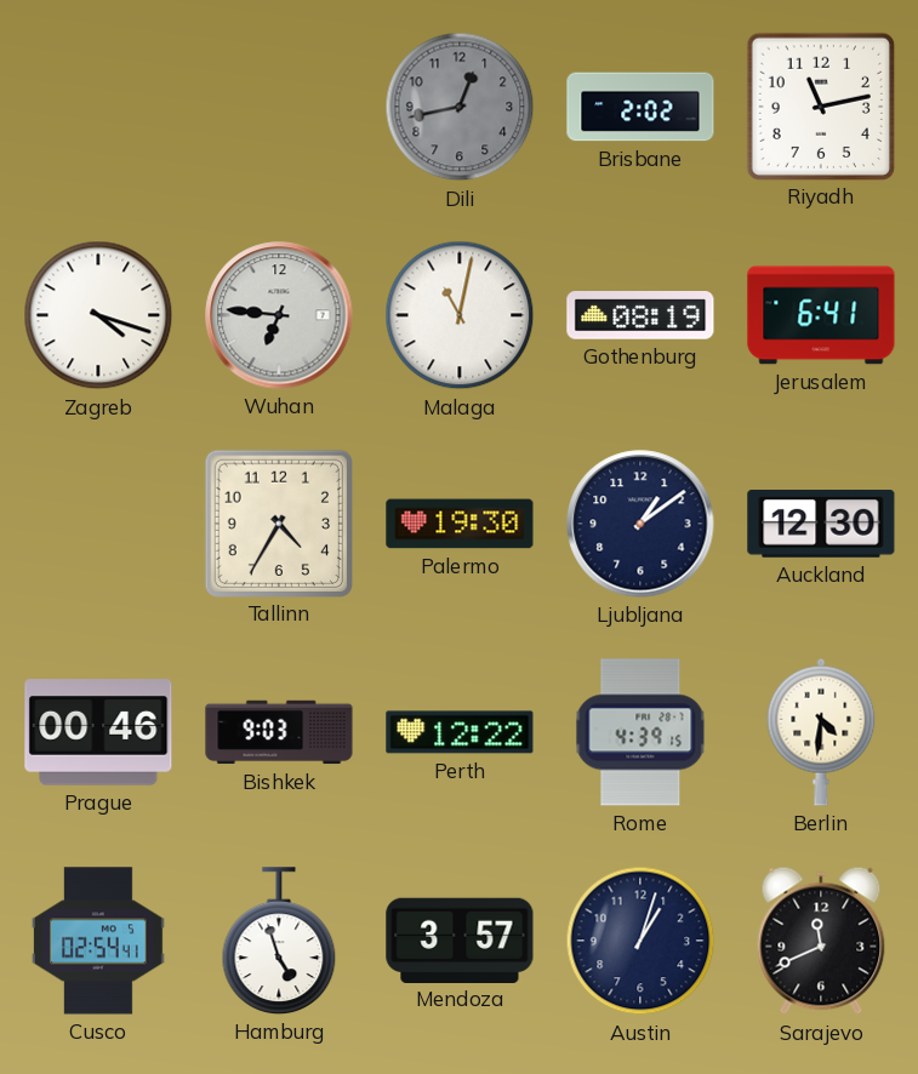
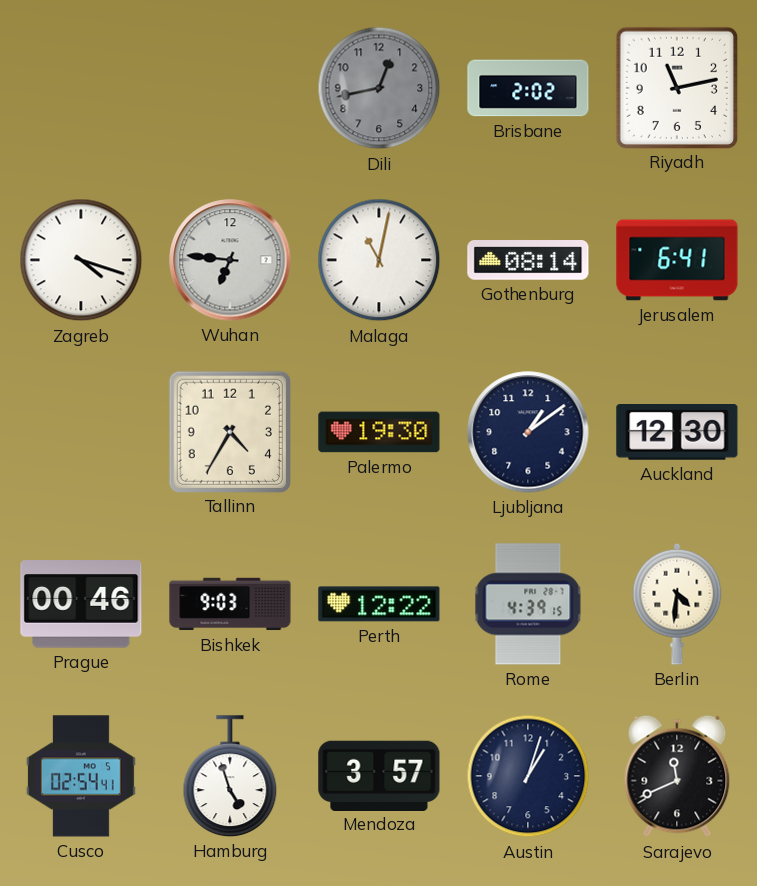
Gothenburg: 08:19 -> 08:14
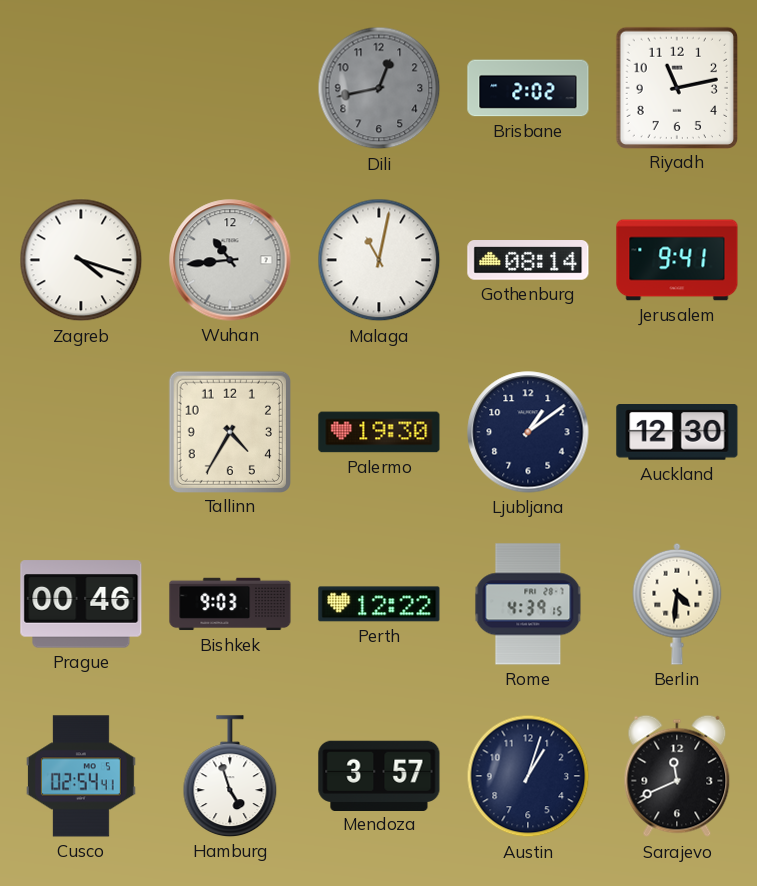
Wuhan: 6:46 -> 10:44
Jerusalem: 6:41 -> 9:41
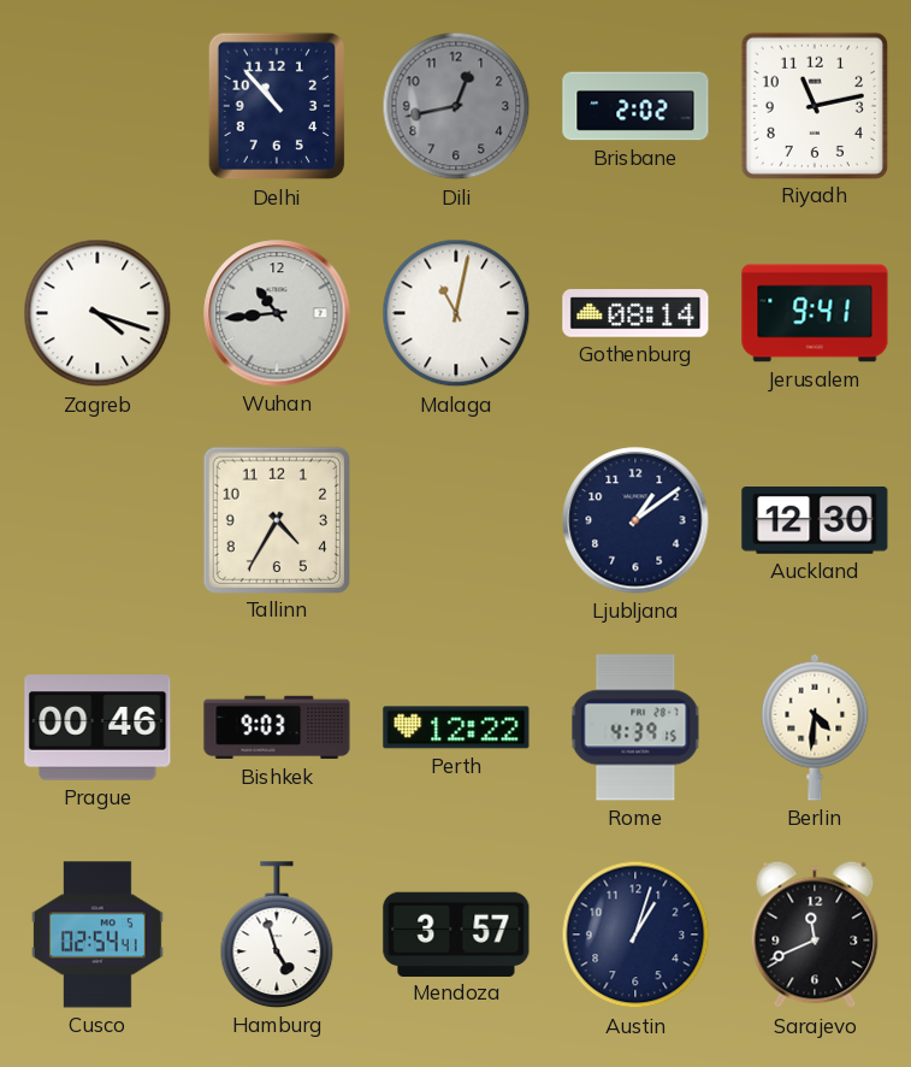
Delhi: none -> 10:53
Palermo: 19:30 -> none
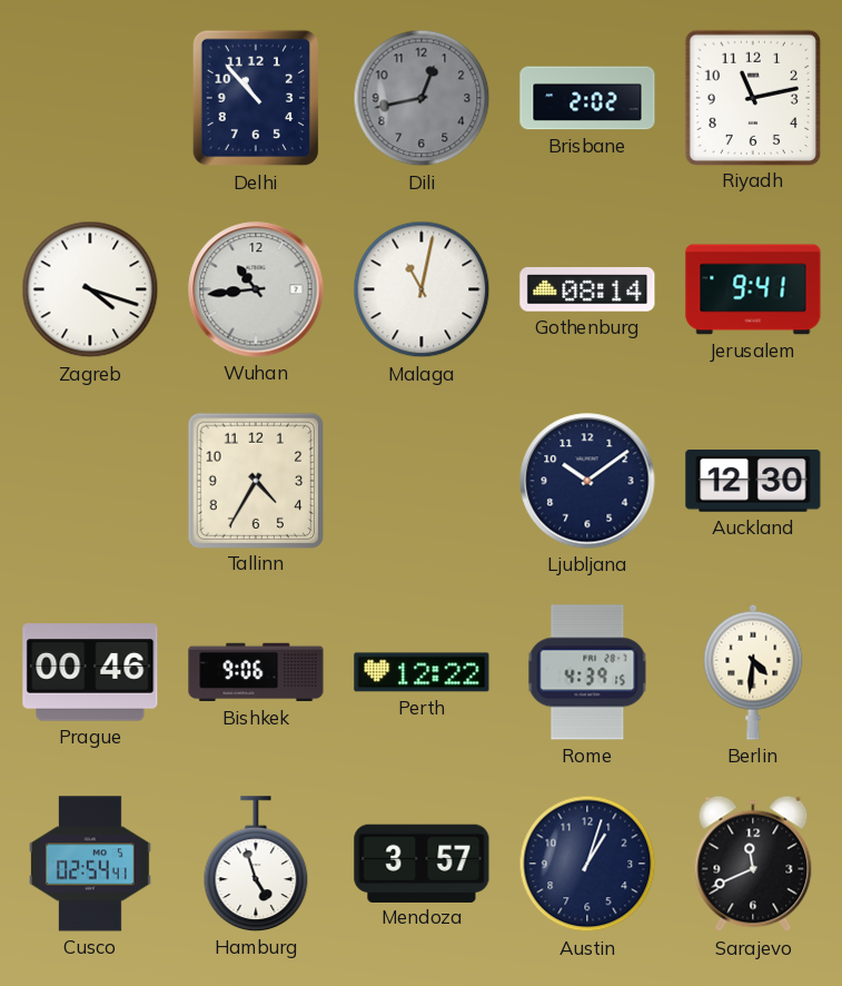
Ljubljana: 1:09 -> 10:09
Bishkek: 9:03 -> 9:06
